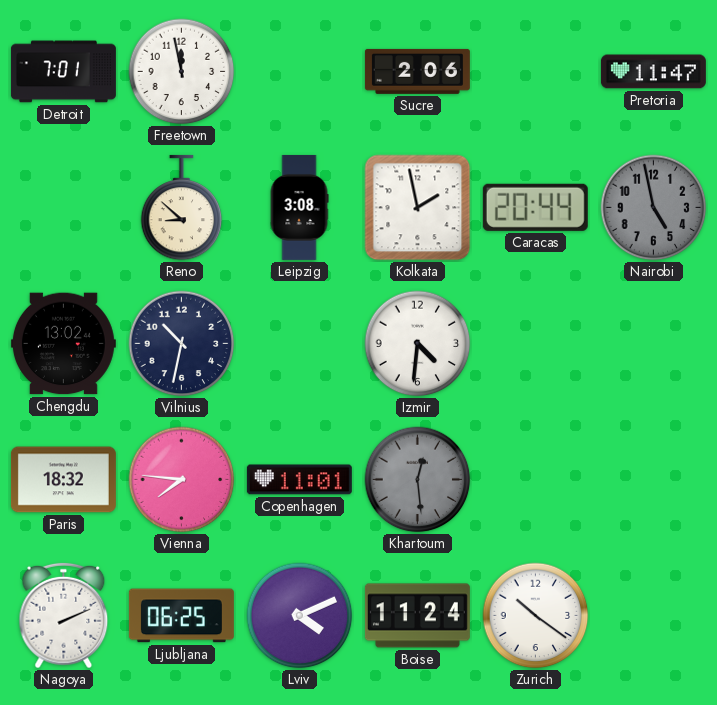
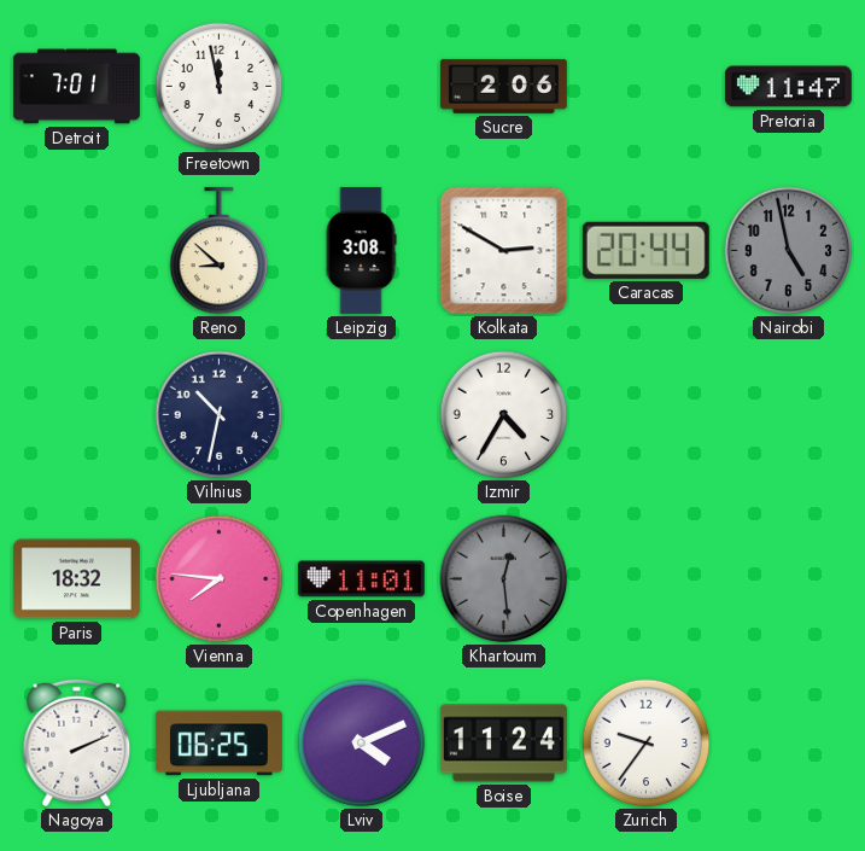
Kolkata: 1:58 -> 2:50
Chengdu: 13:02 -> none
Izmir: 4:31 -> 4:35
Zurich: 10:21 -> 9:36
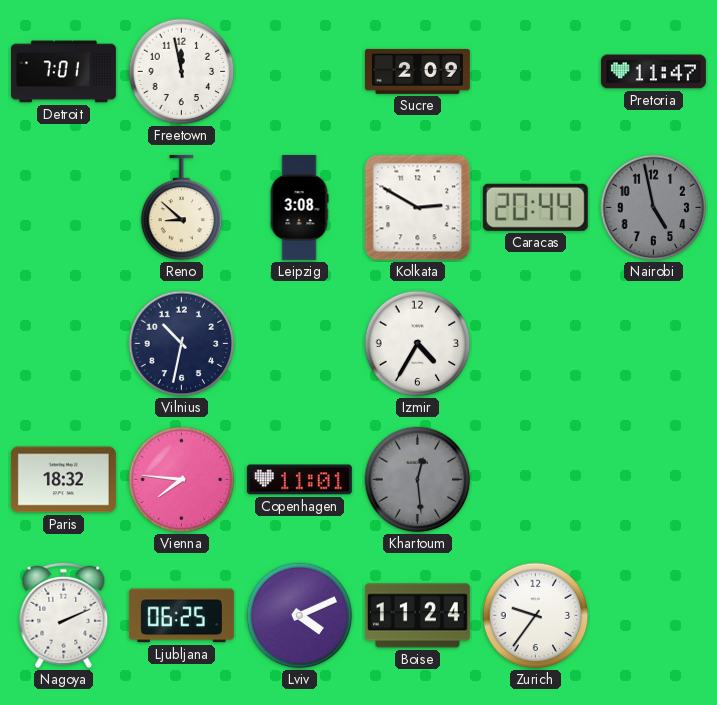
Sucre: 2:06 -> 2:09
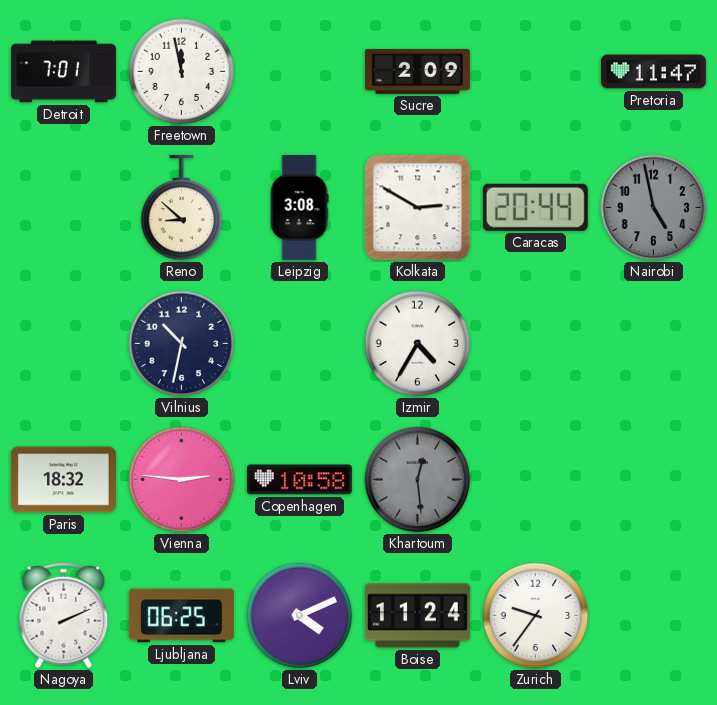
Vienna: 7:46 -> 2:46
Copenhagen: 11:01 -> 10:58
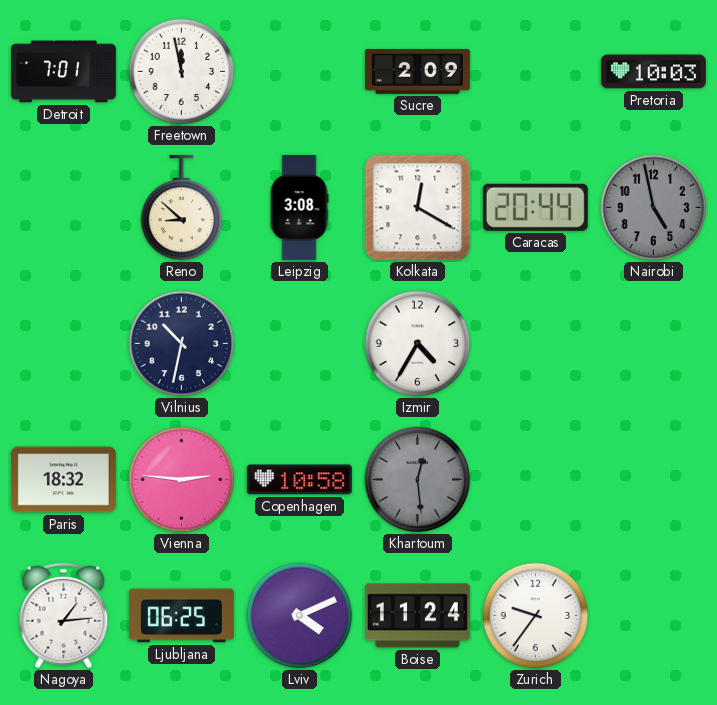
Pretoria: 11:47 -> 10:03
Kolkata: 2:50 -> 12:20
Nagoya: 2:11 -> 1:14
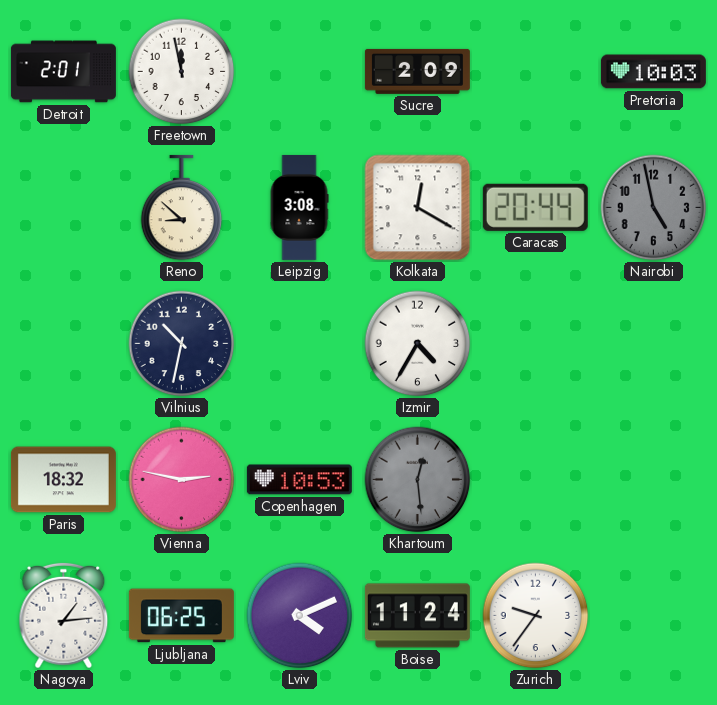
Detroit: 7:01 -> 2:01
Vienna: 2:46 -> 2:47
Copenhagen: 10:58 -> 10:53
